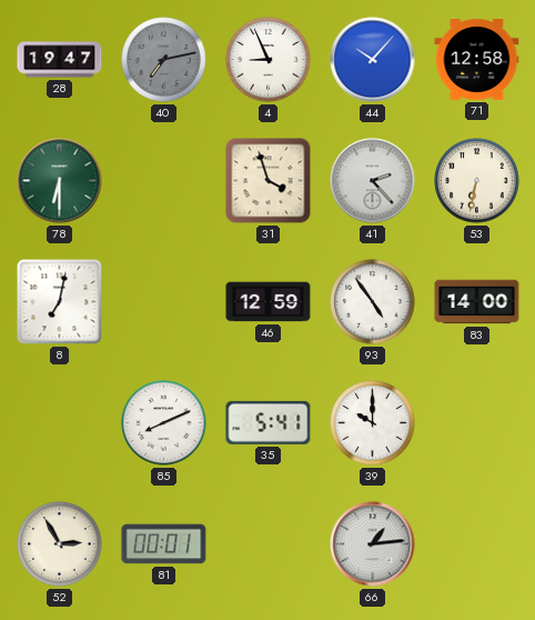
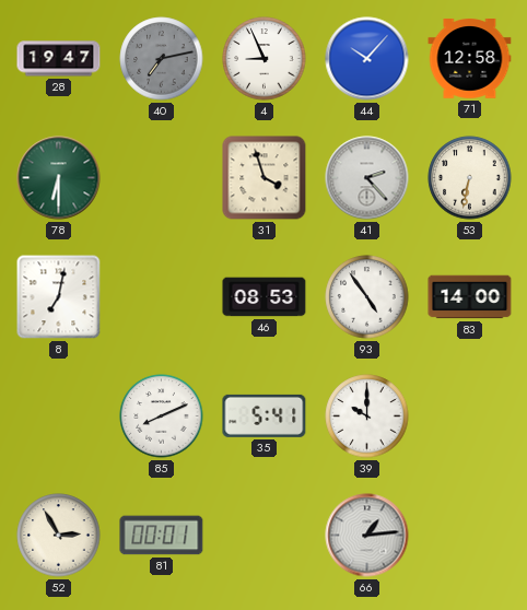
46: 12:59 -> 08:53
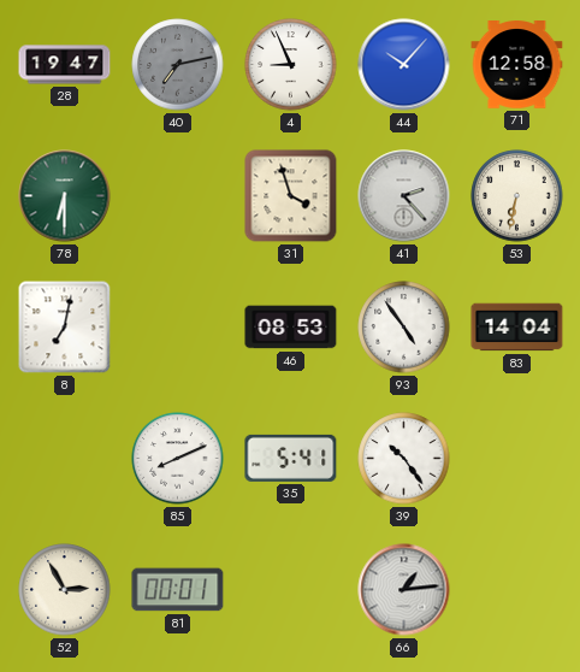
83: 14:00 -> 14:04
39: 10:00 -> 10:24
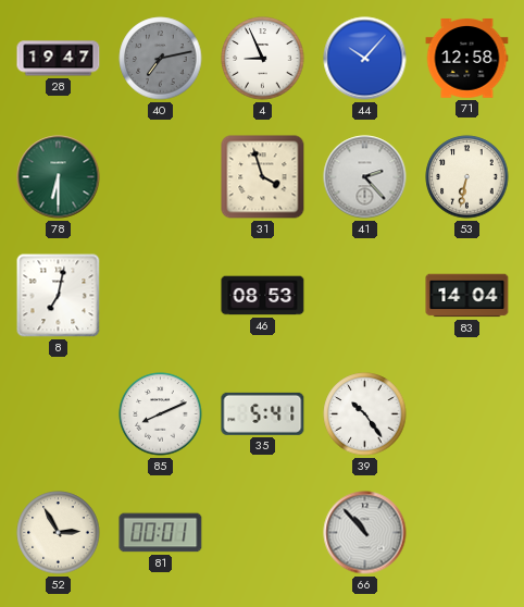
93: 4:54 -> none
66: 1:14 -> 10:53
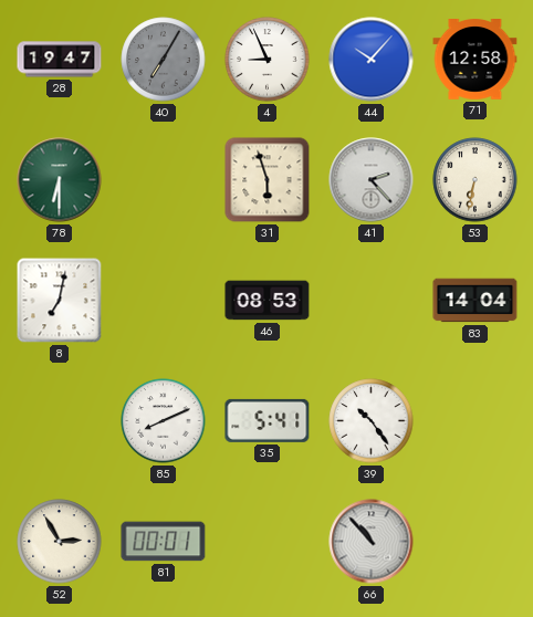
40: 7:13 -> 7:05
31: 3:57 -> 5:57
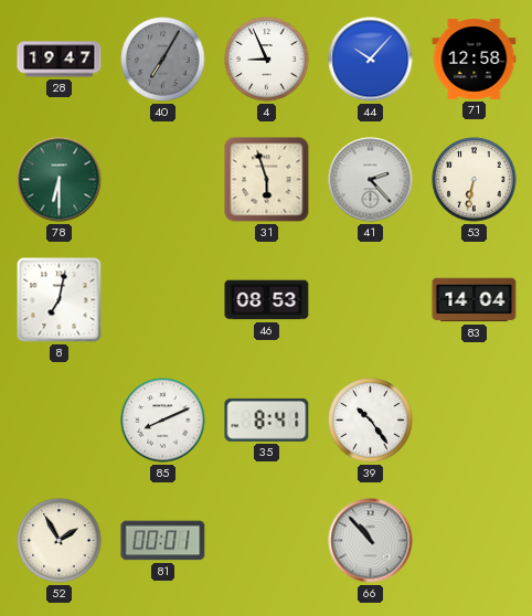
35: 5:41 -> 8:41
52: 2:55 -> 1:55
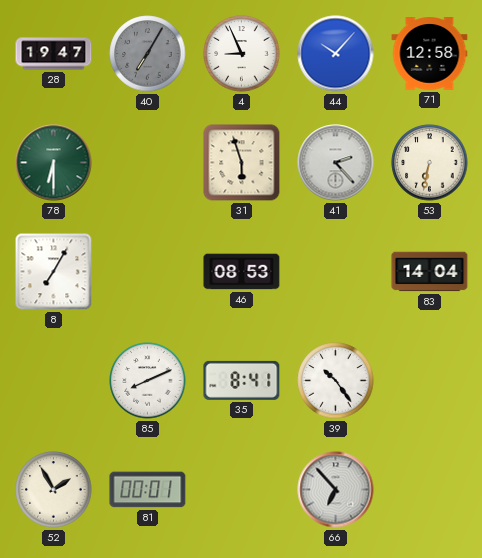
8: 7:02 -> 7:05
66: 10:53 -> 6:53
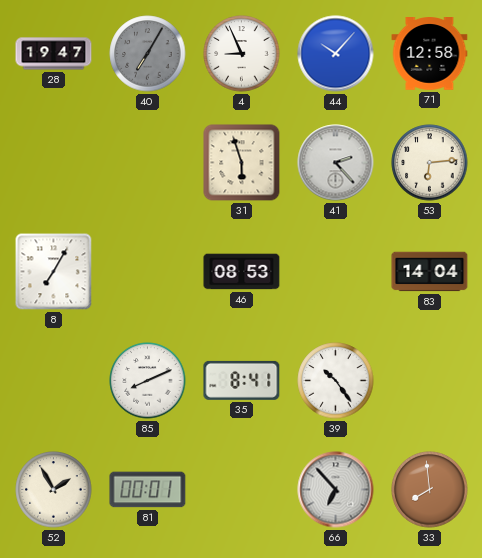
78: 6:30 -> none
53: 6:32 -> 6:14
33: none -> 7:59
